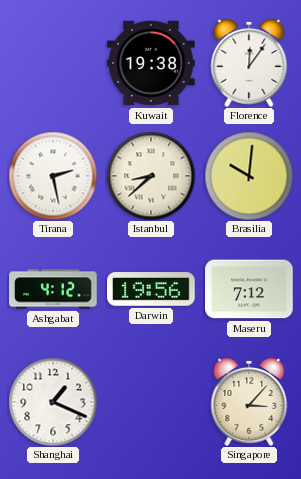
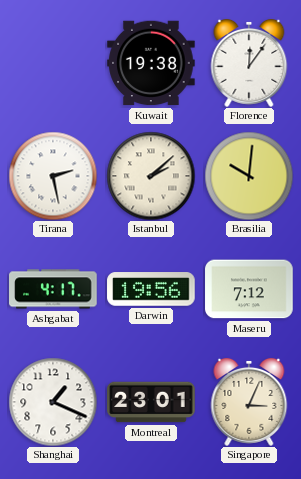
Istanbul: 8:38 -> 2:08
Ashgabat: 4:12 -> 4:17
Montreal: none -> 23:01
Singapore: 3:07 -> 3:04
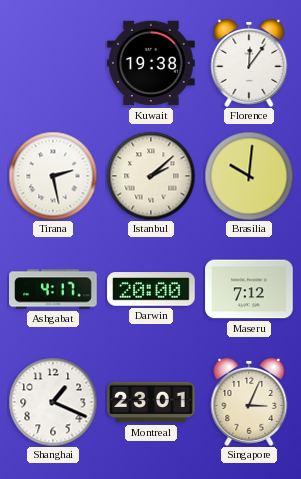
Darwin: 19:56 -> 20:00
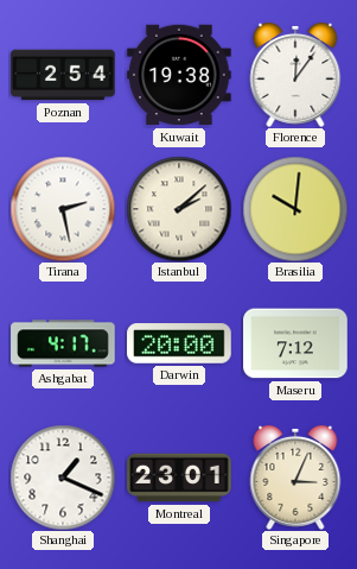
Poznan: none -> 2:54
